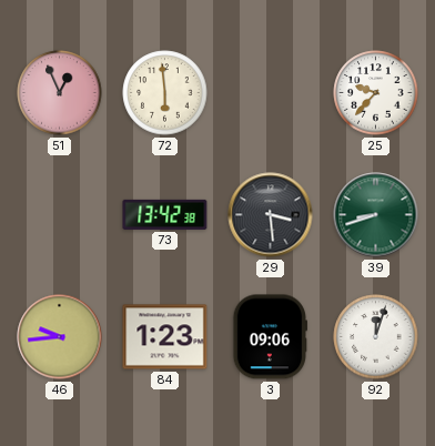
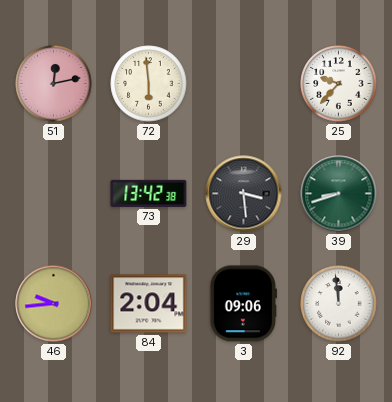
51: 12:56 -> 12:13
84: 1:23 -> 2:04
92: 12:03 -> 11:59
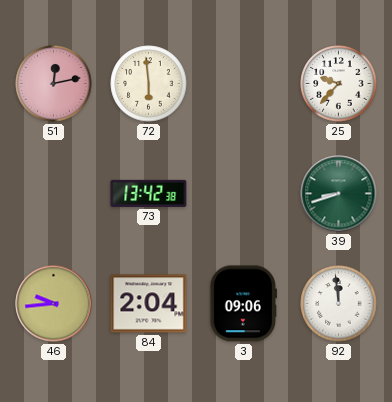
29: 3:29 -> none
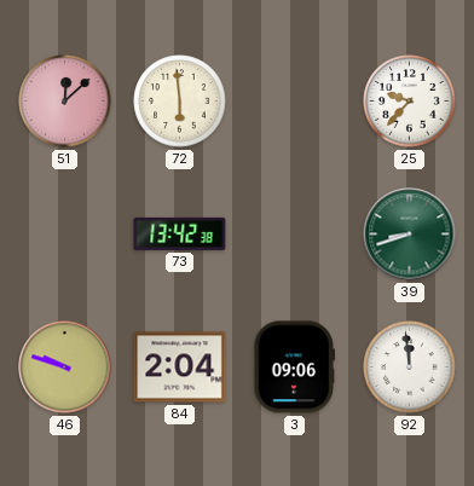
51: 12:13 -> 12:08
46: 9:44 -> 9:48
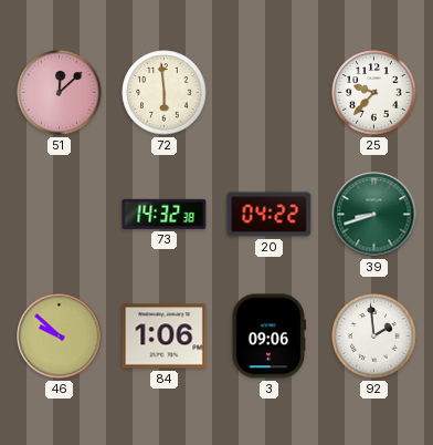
73: 13:42 -> 14:32
20: none -> 04:22
46: 9:48 -> 9:52
84: 2:04 -> 1:06
92: 11:59 -> 1:59
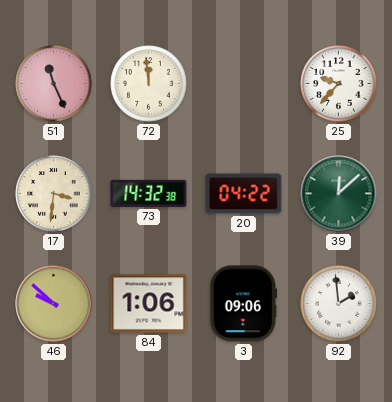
51: 12:08 -> 11:26
72: 5:59 -> 11:59
17: none -> 3:31
39: 8:42 -> 12:08
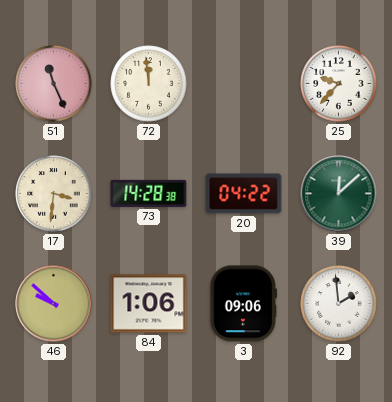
73: 14:32 -> 14:28
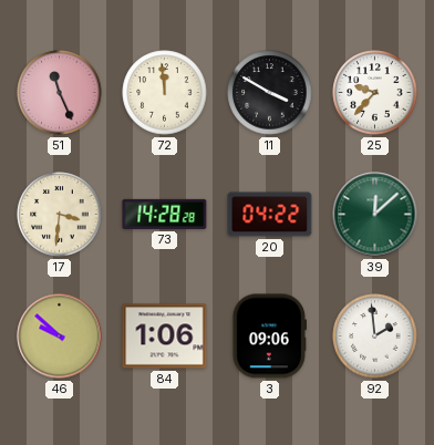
11: none -> 3:50
73: 14:28:38 -> 14:28:28
